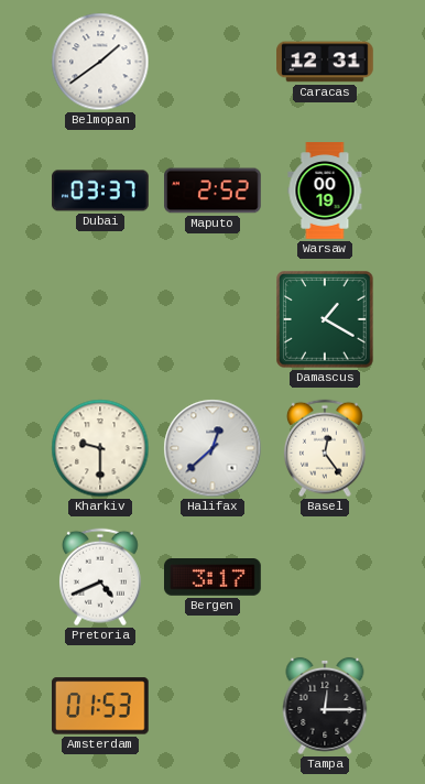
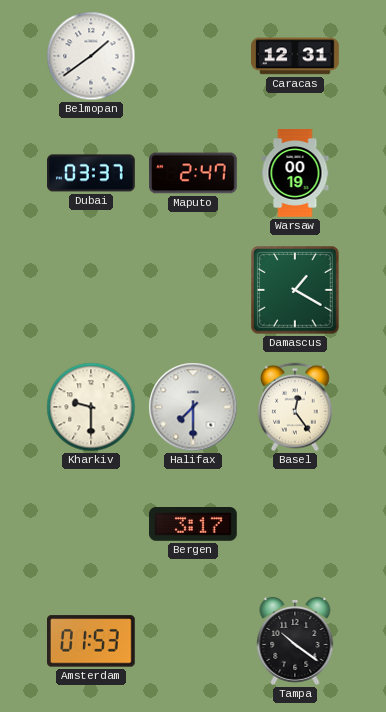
Maputo: 2:52 -> 2:47
Halifax: 12:38 -> 7:30
Pretoria: 4:41 -> none
Tampa: 12:15 -> 10:21
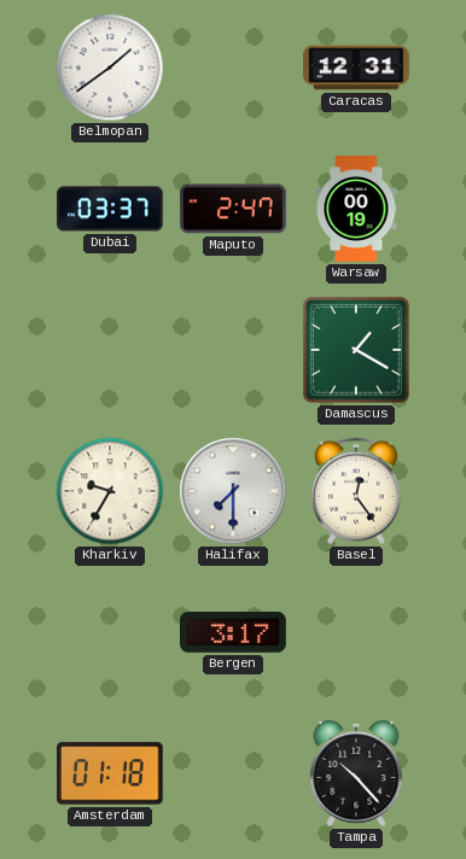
Kharkiv: 9:30 -> 9:35
Amsterdam: 01:53 -> 01:18
Tampa: 10:21 -> 10:23
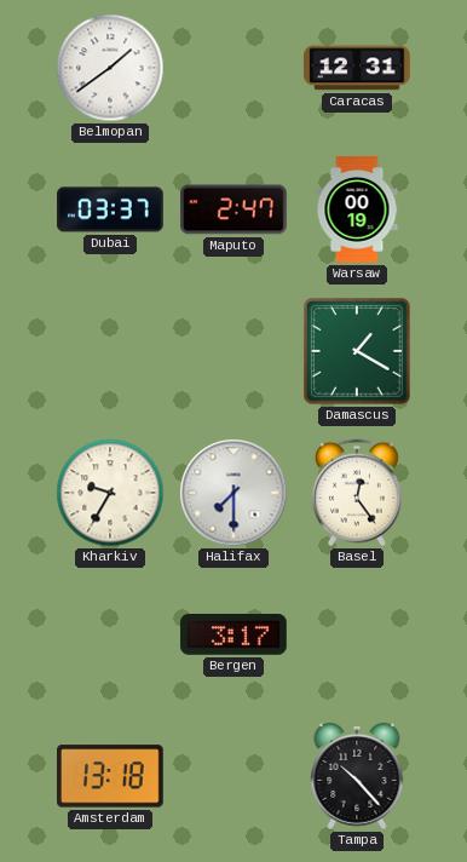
Amsterdam: 01:18 -> 13:18
